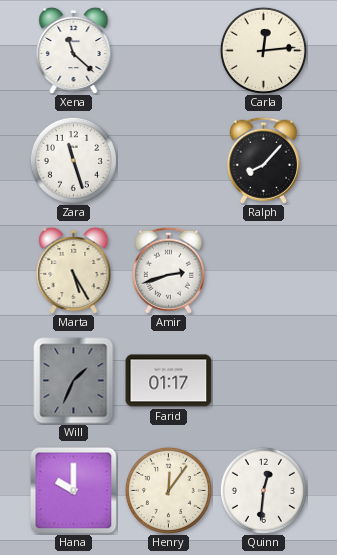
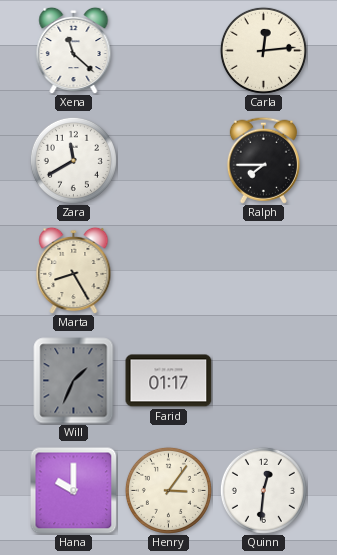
Zara: 11:27 -> 11:40
Ralph: 8:07 -> 7:45
Marta: 5:25 -> 8:25
Amir: 2:42 -> none
Henry: 12:06 -> 3:06
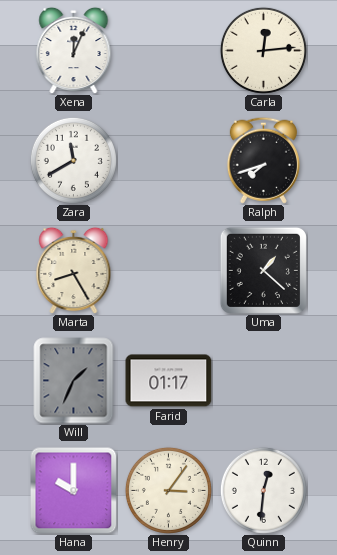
Xena: 11:22 -> 12:04
Ralph: 7:45 -> 7:42
Uma: none -> 1:22
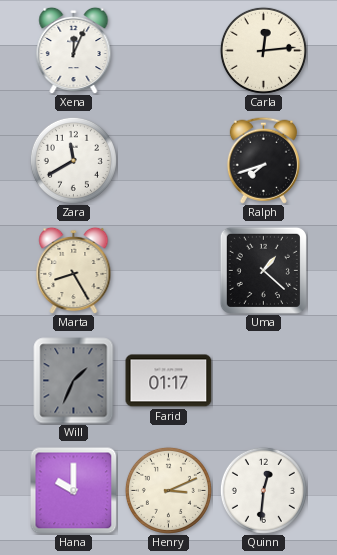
Henry: 3:06 -> 3:11
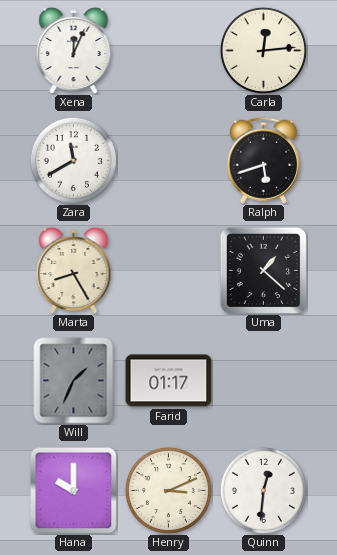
Ralph: 7:42 -> 5:42
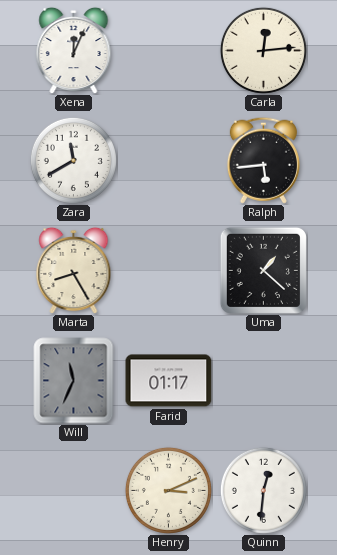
Ralph: 5:42 -> 5:44
Will: 1:34 -> 11:34
Hana: 10:00 -> none
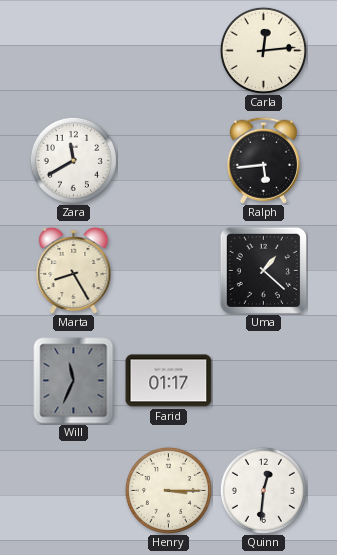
Xena: 12:04 -> none
Henry: 3:11 -> 3:15
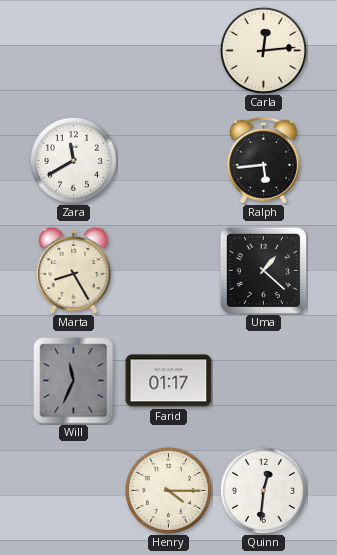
Henry: 3:15 -> 4:15
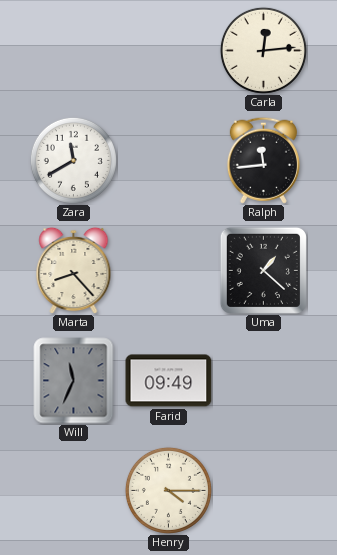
Ralph: 5:44 -> 11:44
Marta: 8:25 -> 8:23
Farid: 01:17 -> 09:49
Quinn: 12:31 -> none
